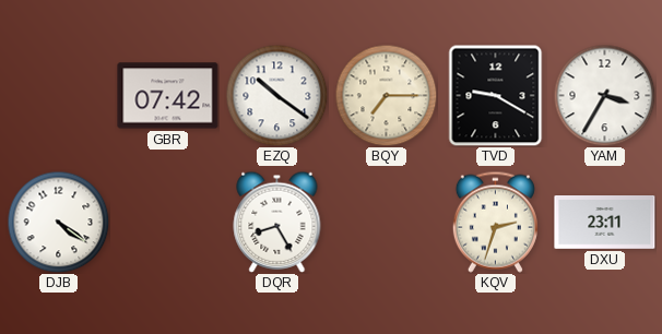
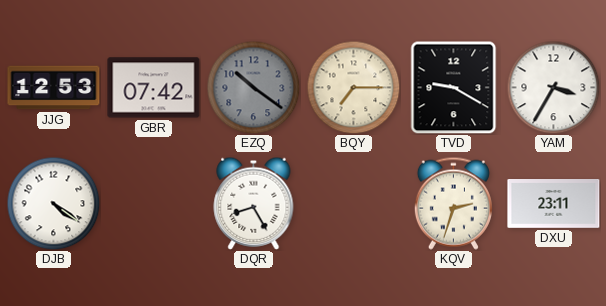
JJG: none -> 12:53
EZQ dial: white -> grey
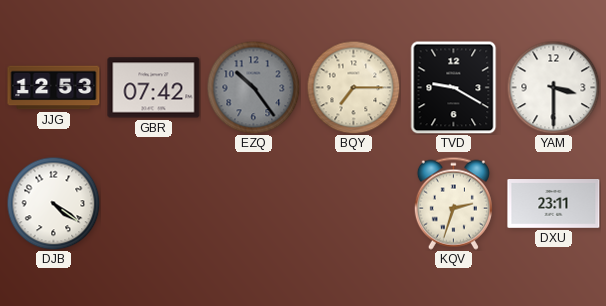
EZQ: 10:21 -> 10:24
YAM: 3:35 -> 3:30
DQR: 8:25 -> none
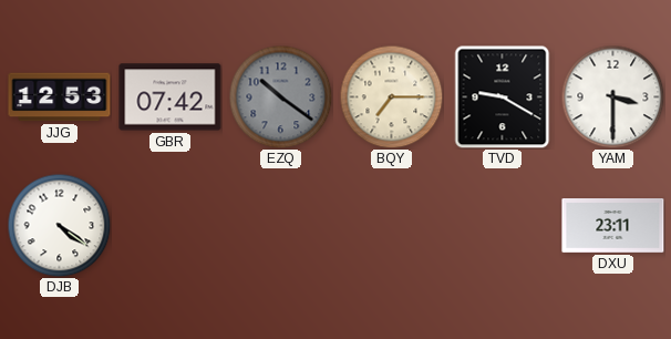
EZQ: 10:24 -> 10:21
KQV: 2:33 -> none
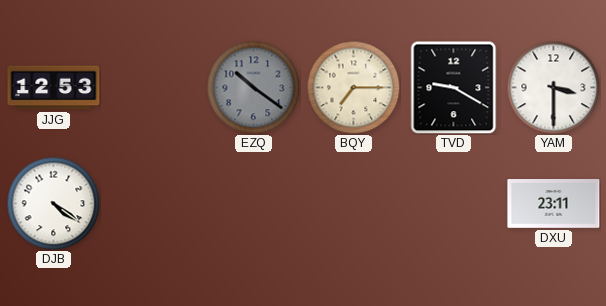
GBR: 07:42 -> none
